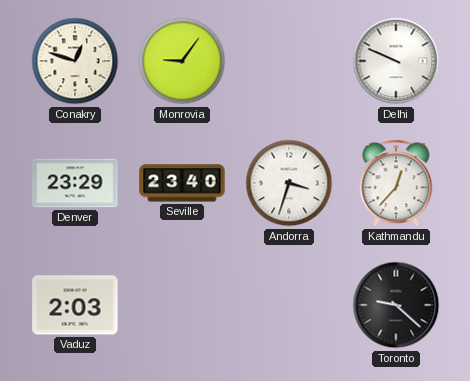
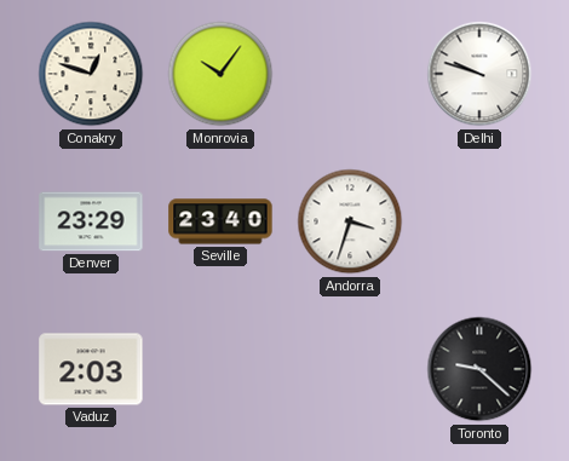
Monrovia: 9:06 -> 10:06
Delhi: 9:49 -> 9:48
Kathmandu: 12:37 -> none
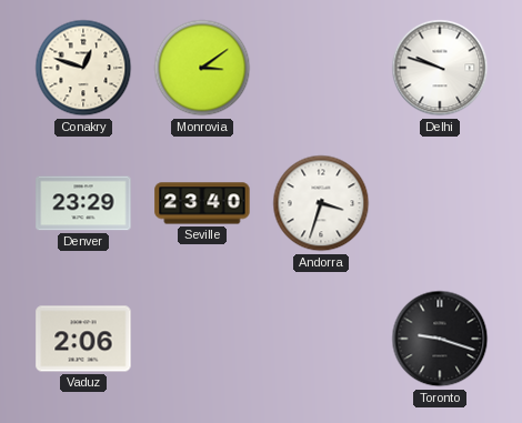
Monrovia: 10:06 -> 3:09
Vaduz: 2:03 -> 2:06
Toronto: 9:22 -> 9:18
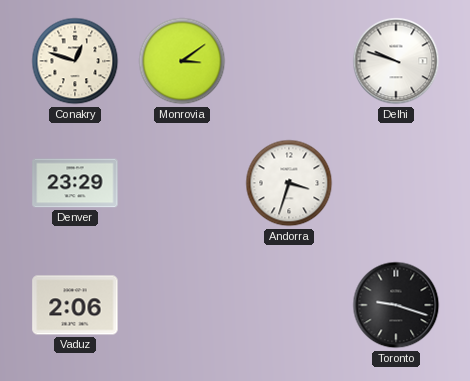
Seville: 23:40 -> none
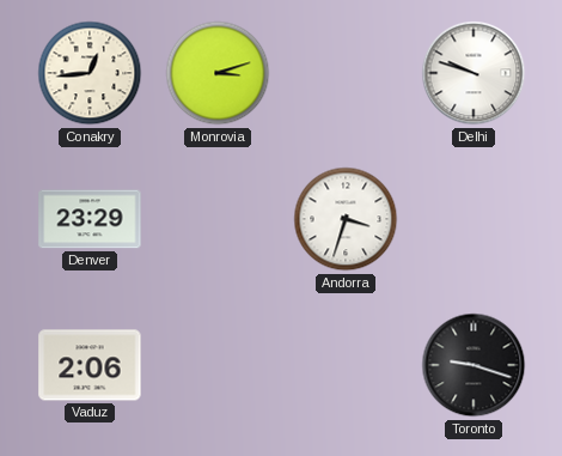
Conakry: 12:48 -> 12:44
Monrovia: 3:09 -> 3:12
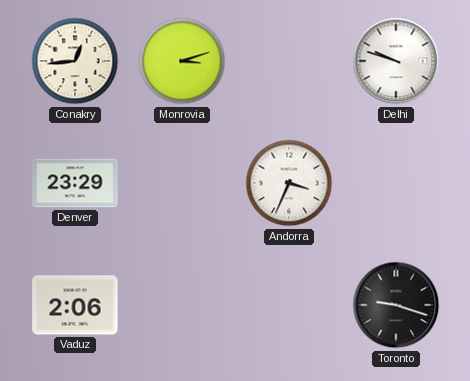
Andorra: 3:33 -> 3:34
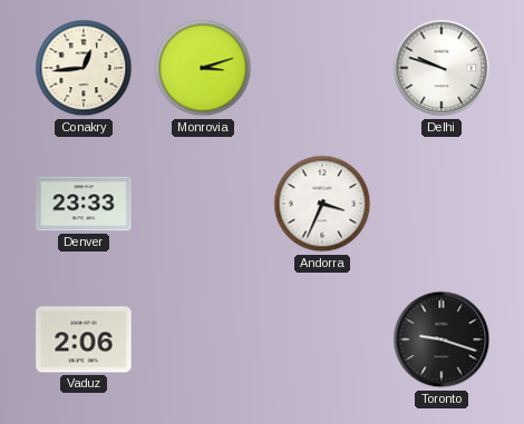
Denver: 23:29 -> 23:33
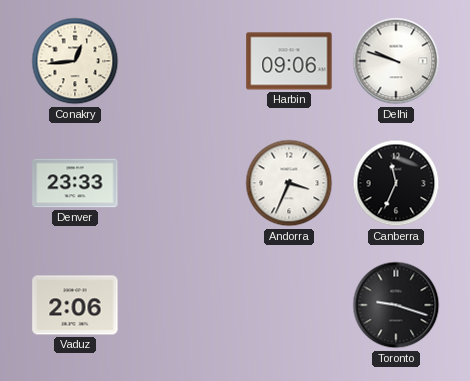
Monrovia: 3:12 -> none
Harbin: none -> 09:06
Canberra: none -> 11:34
